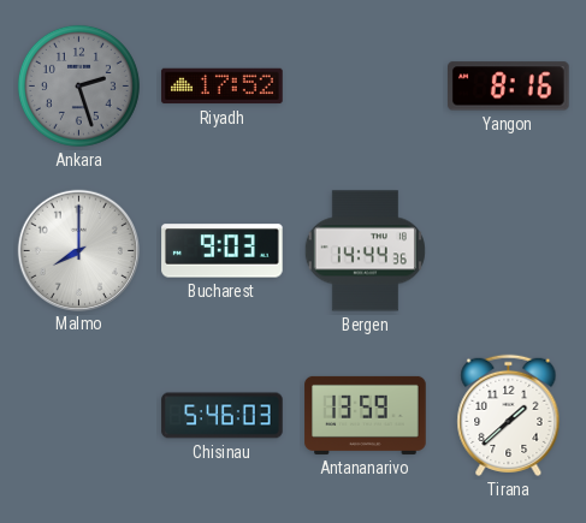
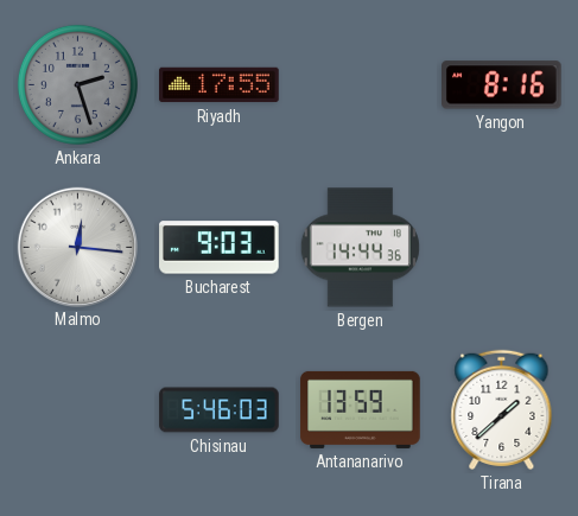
Riyadh: 17:52 -> 17:55
Malmo: 8:00 -> 12:16
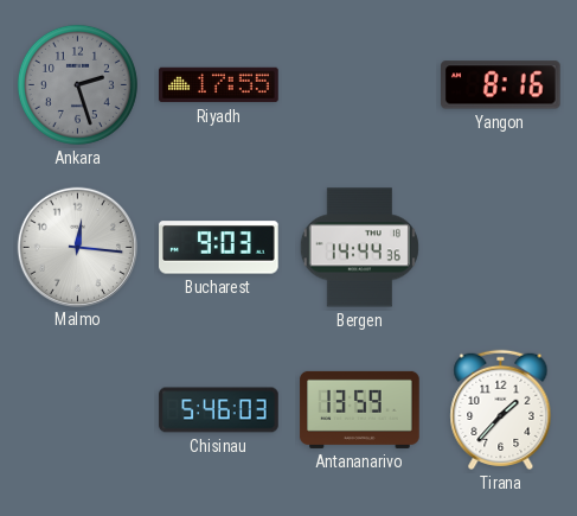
Tirana: 1:38 -> 1:37
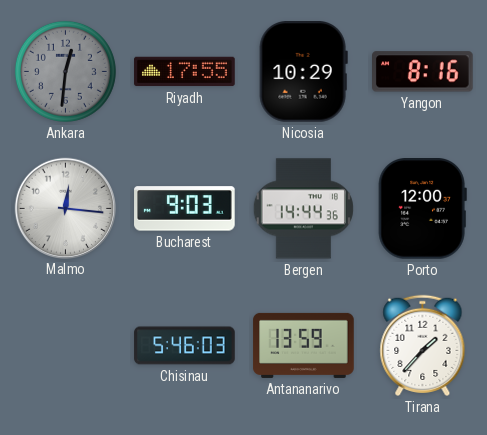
Ankara: 2:27 -> 12:31
Nicosia: none -> 10:29
Porto: none -> 12:00
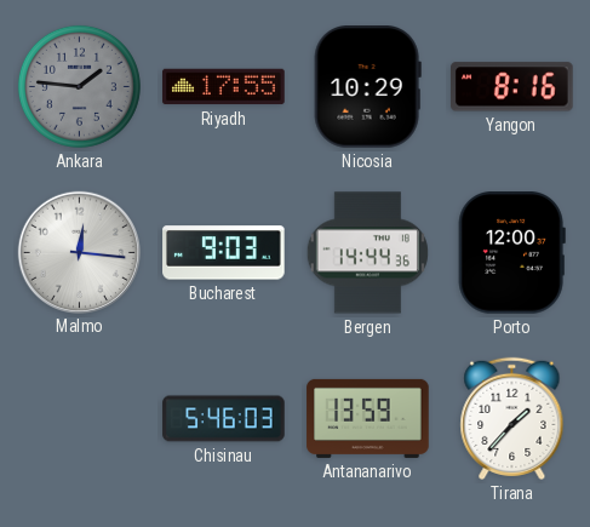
Ankara: 12:31 -> 1:46
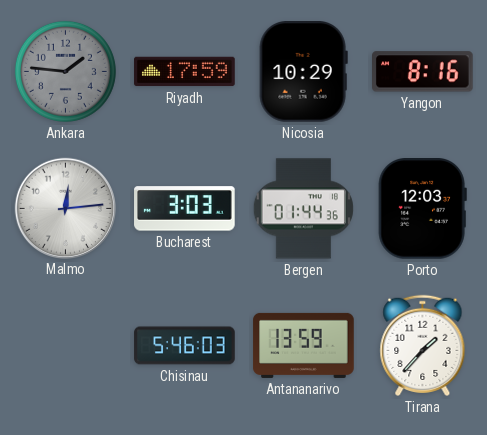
Riyadh: 17:55 -> 17:59
Malmo: 12:16 -> 12:14
Bucharest: 9:03 -> 3:03
Bergen: 14:44 -> 01:44
Porto: 12:00 -> 12:03
